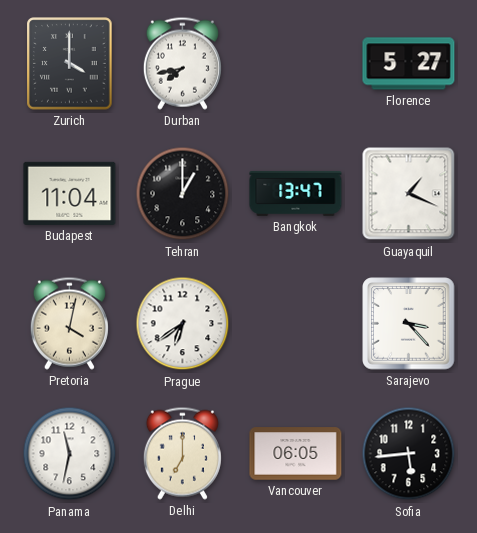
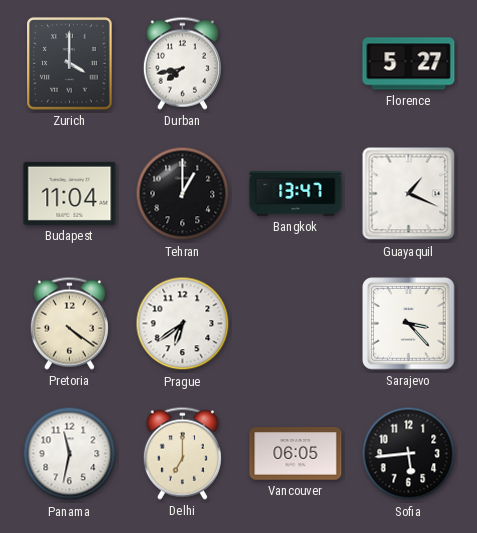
Pretoria: 4:02 -> 4:21
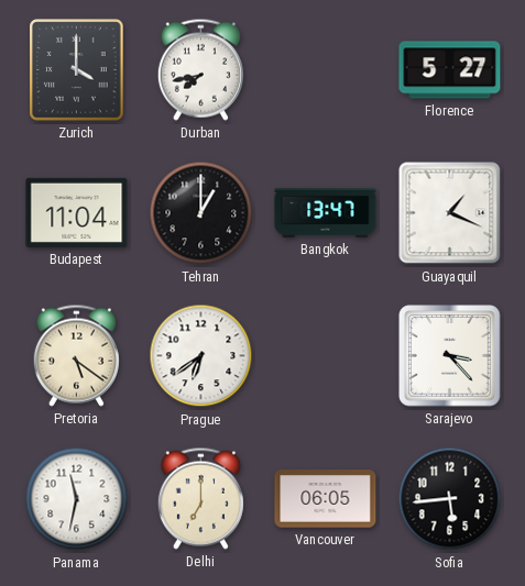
Pretoria: 4:21 -> 5:21
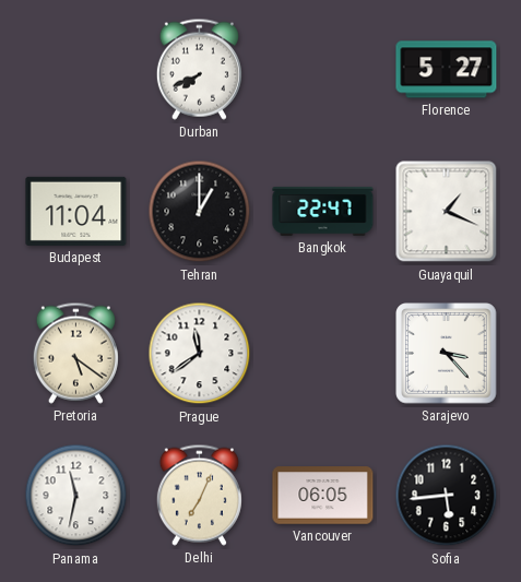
Zurich: 4:00 -> none
Durban: 7:43 -> 7:41
Bangkok: 13:47 -> 22:47
Prague: 6:39 -> 11:39
Delhi: 7:00 -> 7:04
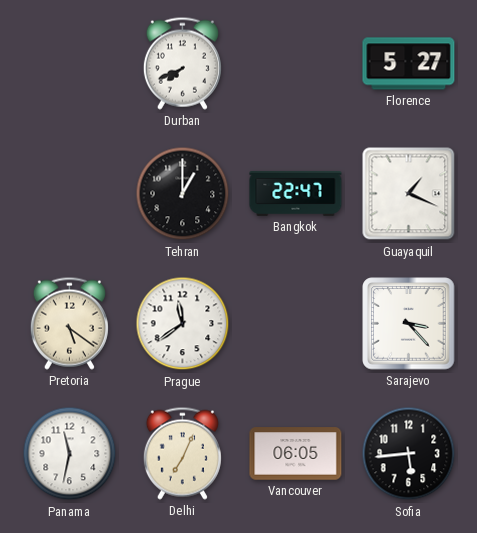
Budapest: 11:04 -> none
